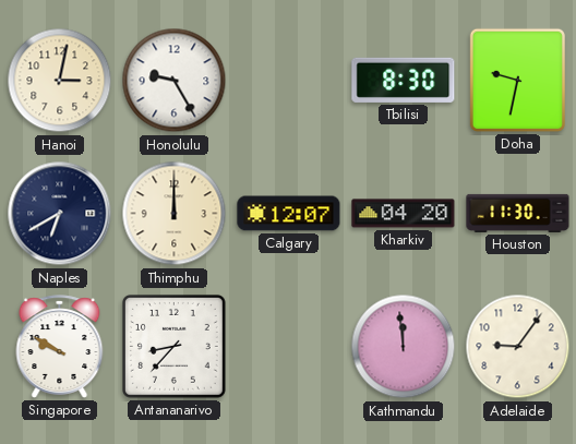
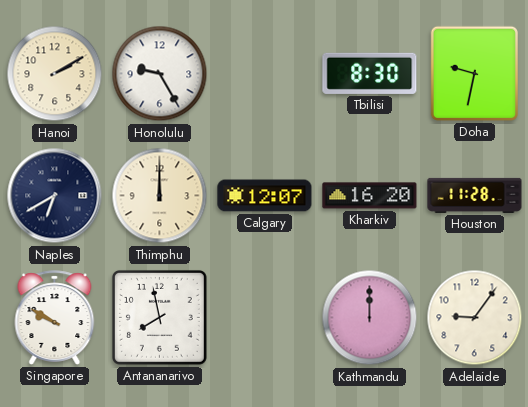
Hanoi: 3:02 -> 2:10
Kharkiv: 04:20 -> 16:20
Houston: 11:30 -> 11:28
Antananarivo: 8:37 -> 7:58
Kathmandu: 11:59 -> 12:00
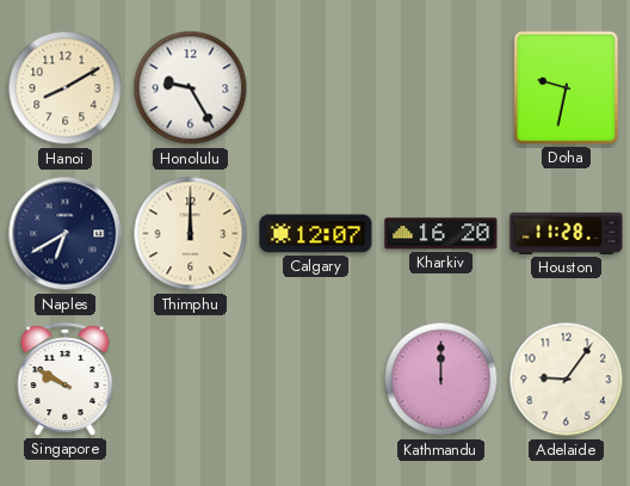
Hanoi: 2:10 -> 8:10
Tbilisi: 8:30 -> none
Antananarivo: 7:58 -> none
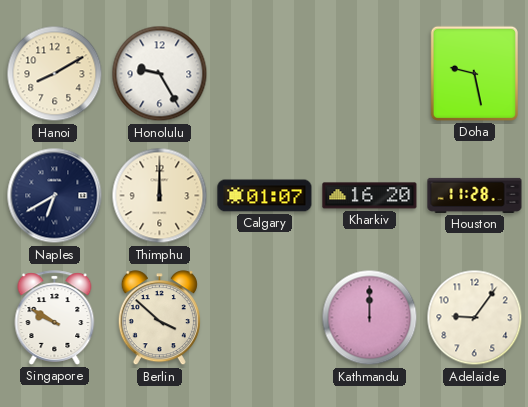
Doha: 9:32 -> 9:28
Calgary: 12:07 -> 01:07
Berlin: none -> 3:52
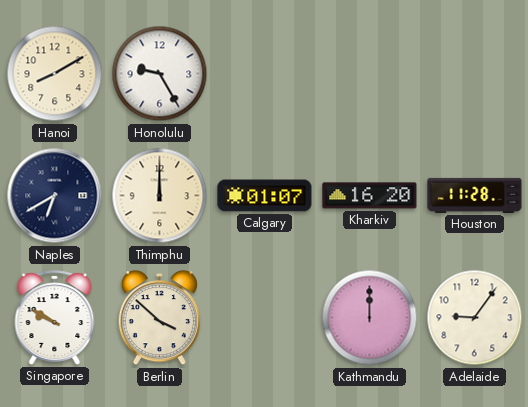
Doha: 9:28 -> none
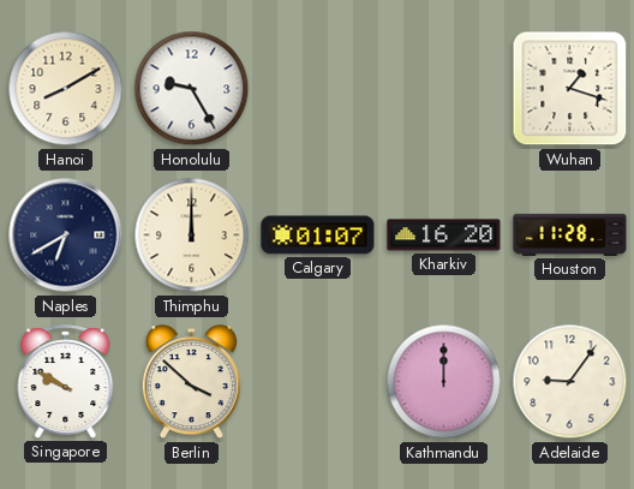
Wuhan: none -> 1:18
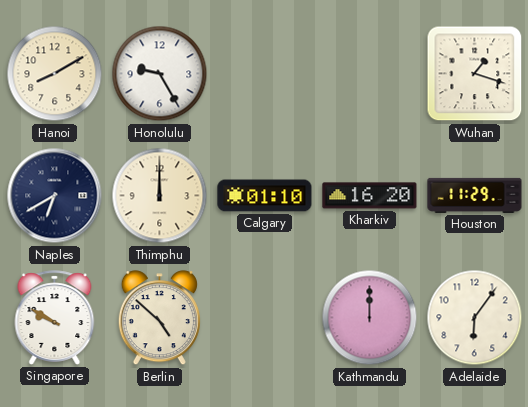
Calgary: 01:07 -> 01:10
Houston: 11:28 -> 11:29
Berlin: 3:52 -> 4:52
Adelaide: 9:06 -> 6:06
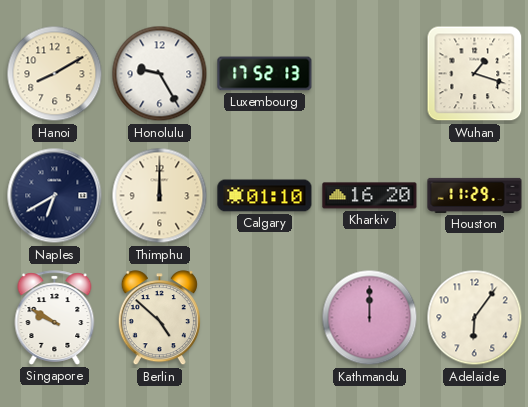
Luxembourg: none -> 17:52
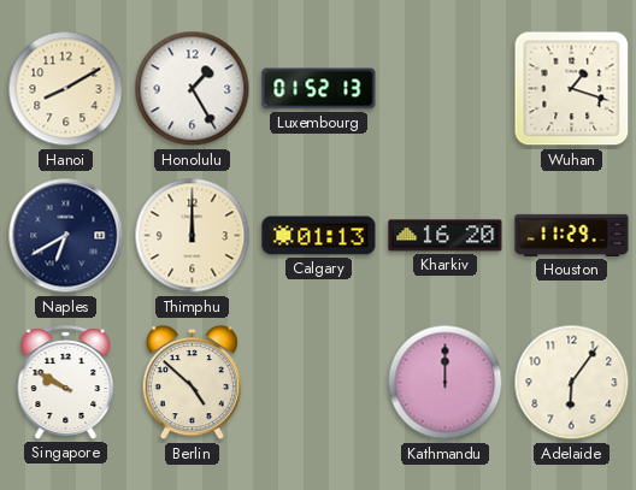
Honolulu: 9:25 -> 1:25
Luxembourg: 17:52 -> 01:52
Calgary: 01:10 -> 01:13
